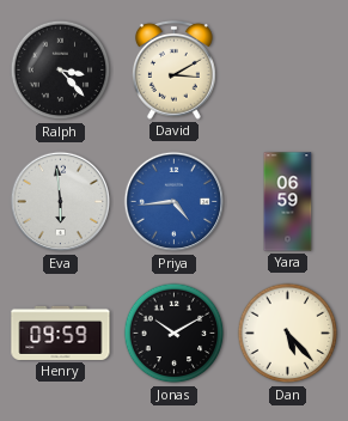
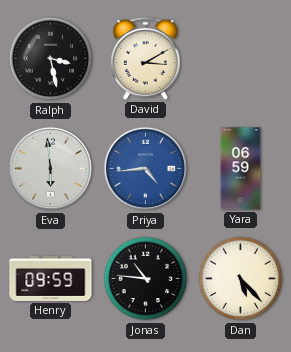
Ralph: 3:23 -> 3:28
Jonas: 10:10 -> 10:46
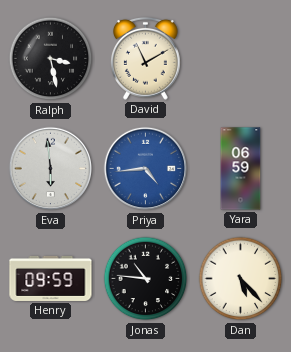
David: 3:10 -> 11:10
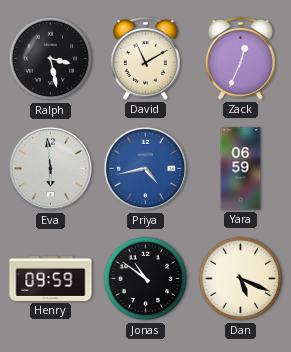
Zack: none -> 12:34
Priya: 4:44 -> 4:43
Jonas: 10:46 -> 10:51
Dan: 5:23 -> 5:19
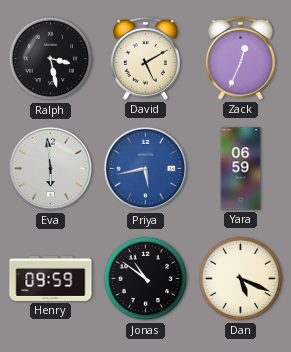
David: 11:10 -> 5:10
Priya: 4:43 -> 5:43
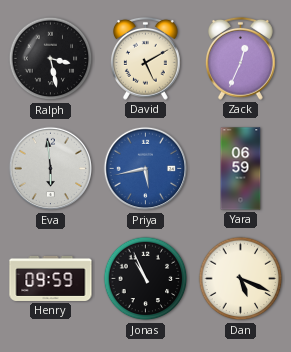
Jonas: 10:51 -> 10:56
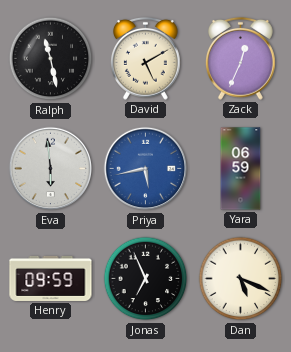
Ralph: 3:28 -> 11:28
Jonas: 10:56 -> 6:56
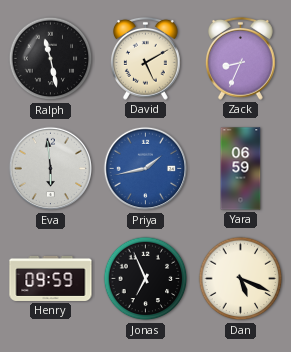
Zack: 12:34 -> 8:34
Priya: 5:43 -> 1:43
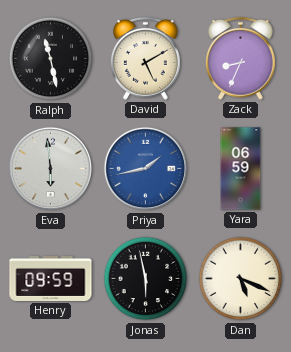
Jonas: 6:56 -> 5:58
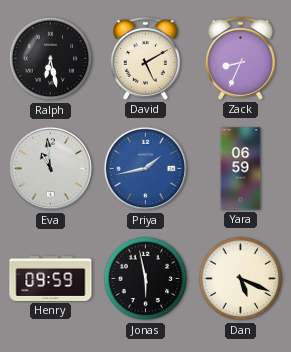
Ralph: 11:28 -> 6:28
Eva: 5:59 -> 10:59
